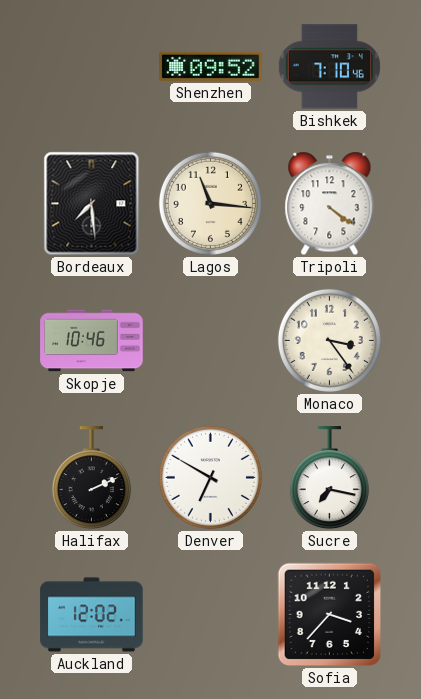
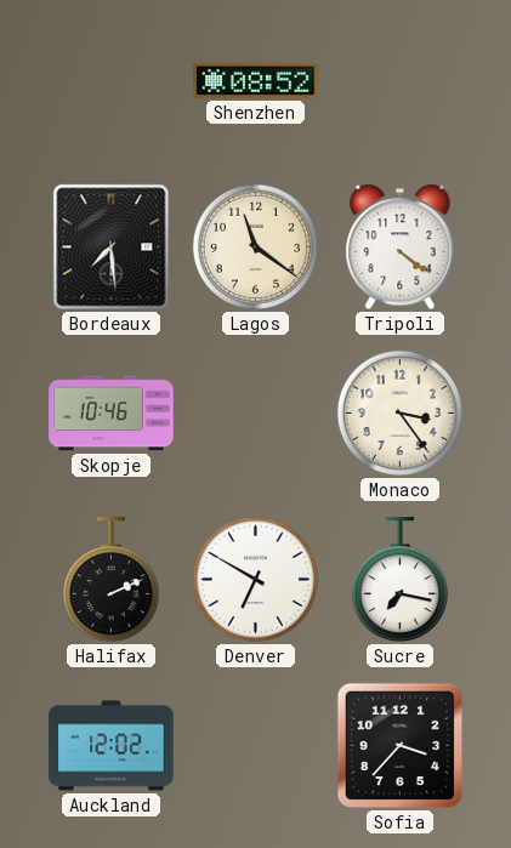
Shenzhen: 09:52 -> 08:52
Bishkek: 7:10 -> none
Lagos: 11:16 -> 11:21
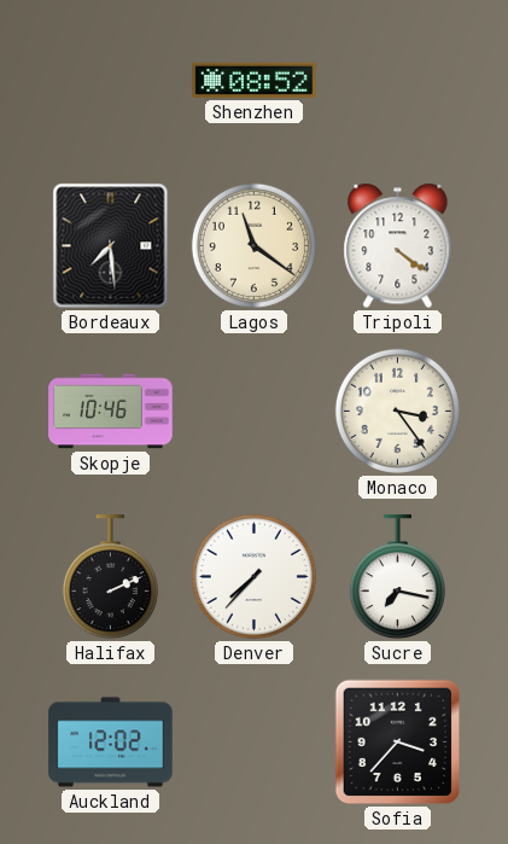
Denver: 6:50 -> 7:37
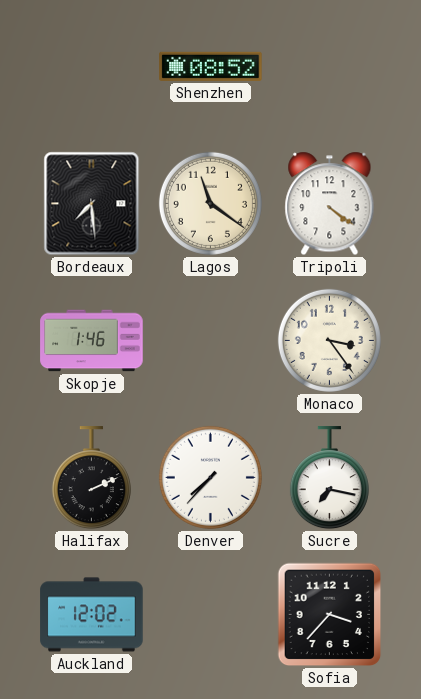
Skopje: 10:46 -> 1:46
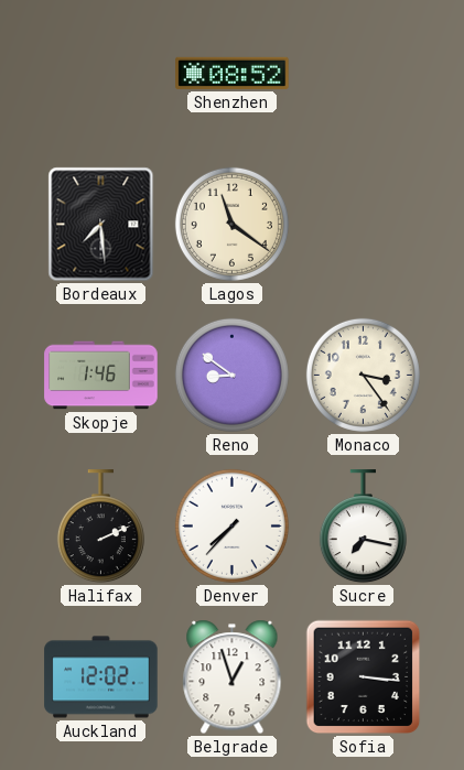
Tripoli: 4:21 -> none
Reno: none -> 8:51
Belgrade: none -> 12:57
Sofia: 3:37 -> 3:16
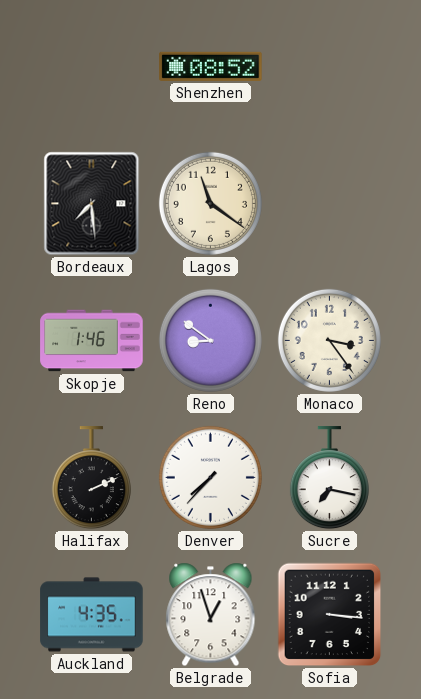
Auckland: 12:02 -> 4:35
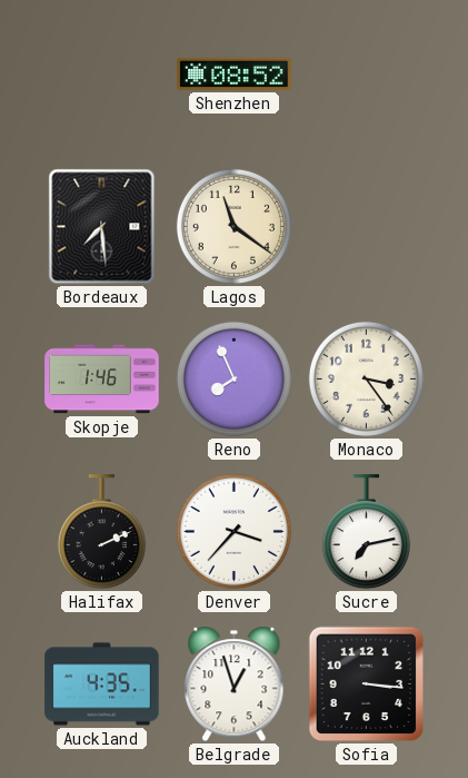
Reno: 8:51 -> 7:56
Denver: 7:37 -> 3:37
Sucre: 7:17 -> 7:13
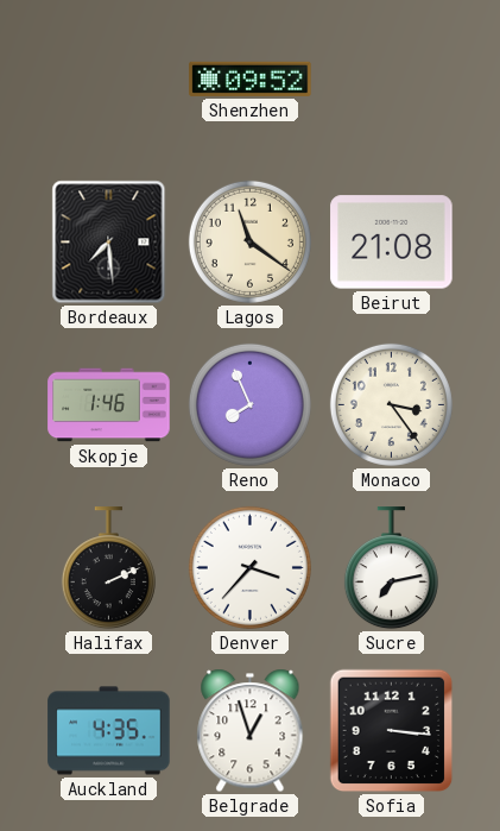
Shenzhen: 08:52 -> 09:52
Beirut: none -> 21:08
